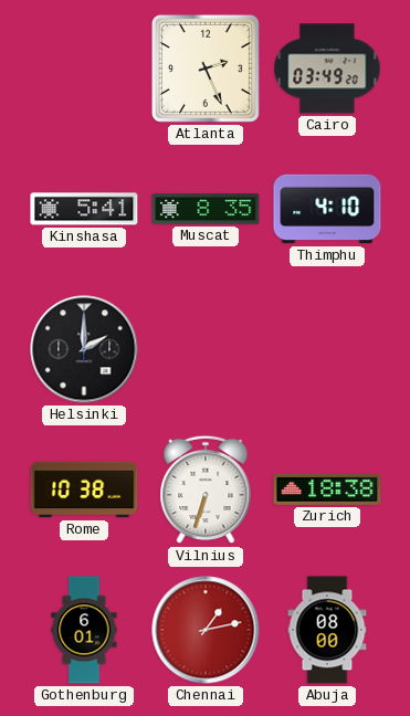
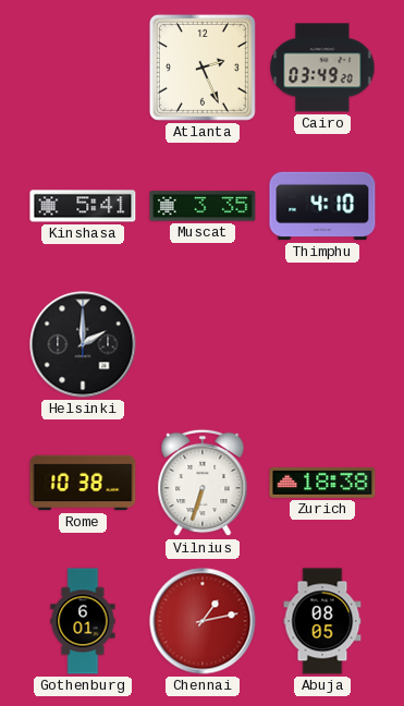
Muscat: 8:35 -> 3:35
Abuja: 08:00 -> 08:05
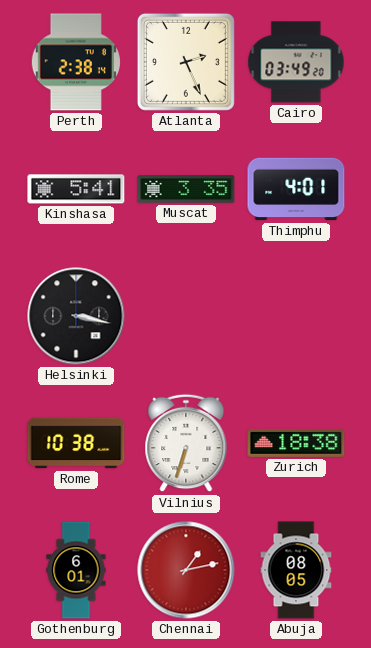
Perth: none -> 2:38
Thimphu: 4:10 -> 4:01
Helsinki: 2:00 -> 3:17
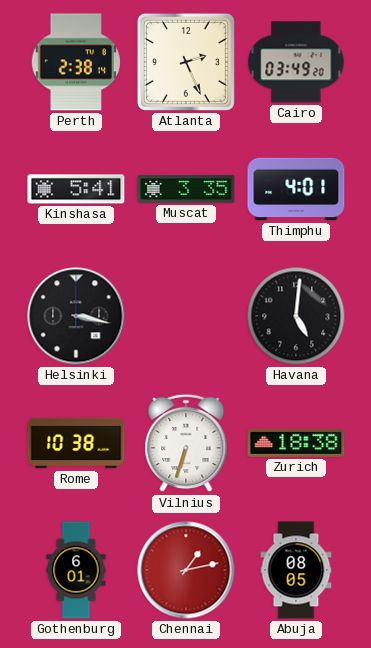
Havana: none -> 5:01
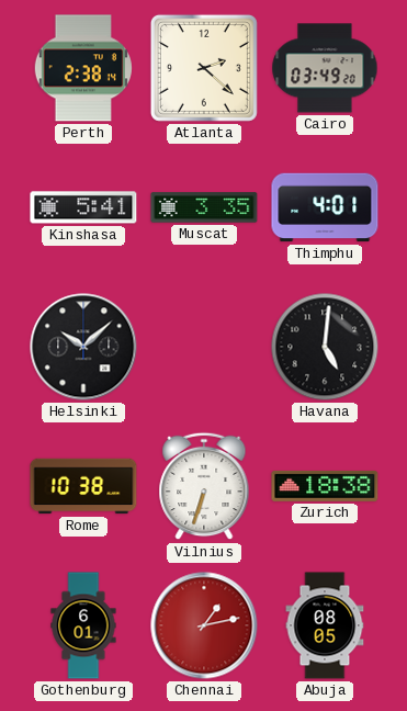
Atlanta: 2:26 -> 2:22
Helsinki: 3:17 -> 10:08
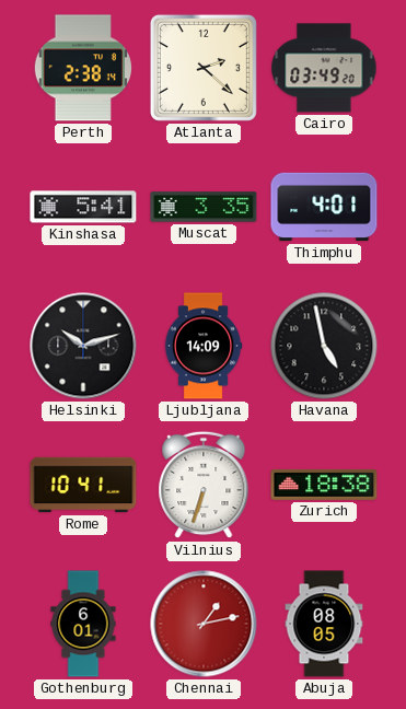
Helsinki: 10:08 -> 10:12
Ljubljana: none -> 14:09
Havana: 5:01 -> 4:58
Rome: 10:38 -> 10:41
